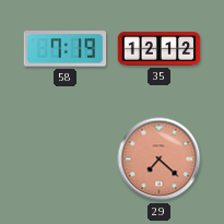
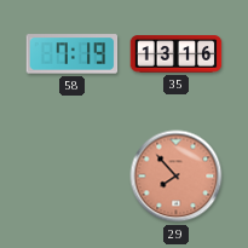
35: 12:12 -> 13:16
29: 7:22 -> 7:53
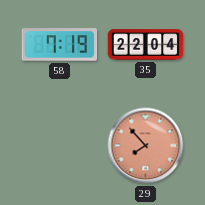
35: 13:16 -> 22:04
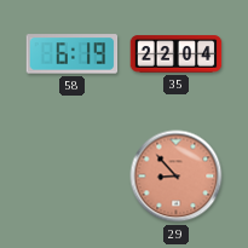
58: 7:19 -> 6:19
29: 7:53 -> 8:53
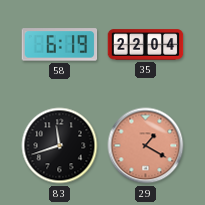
83: none -> 11:42
29: 8:53 -> 1:20
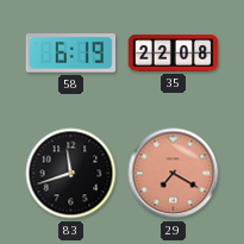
35: 22:04 -> 22:08
29: 1:20 -> 7:20
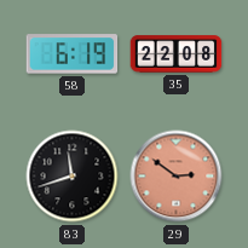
29: 7:20 -> 2:51
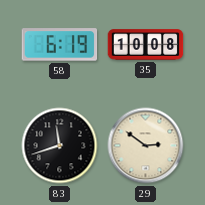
35: 22:08 -> 10:08
29 dial: salmon -> cream
